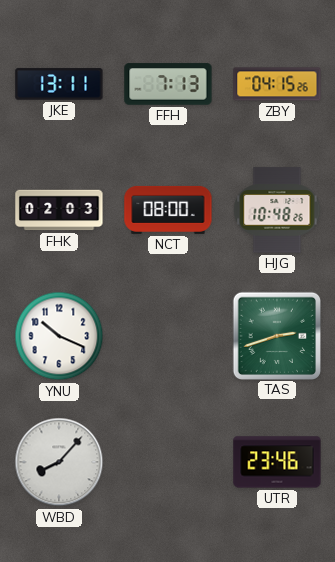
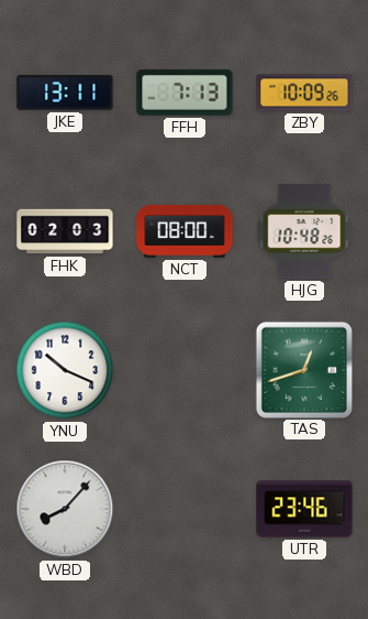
ZBY: 04:15 -> 10:09
TAS: 2:42 -> 12:42
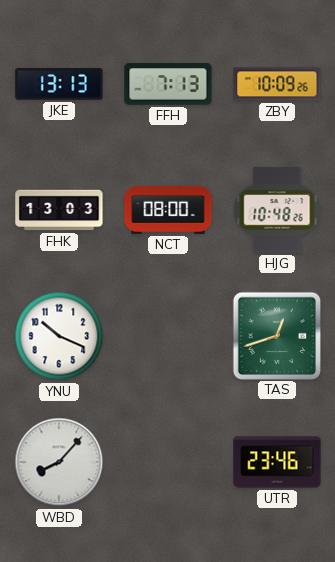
JKE: 13:11 -> 13:13
FHK: 02:03 -> 13:03
